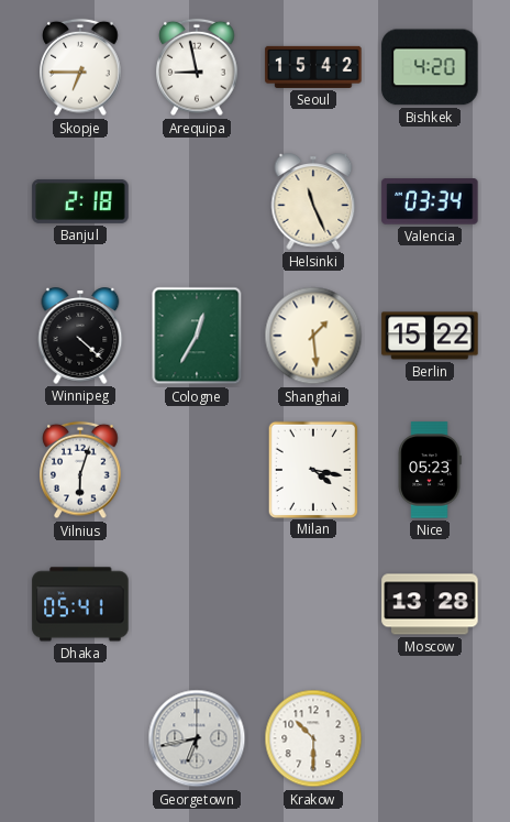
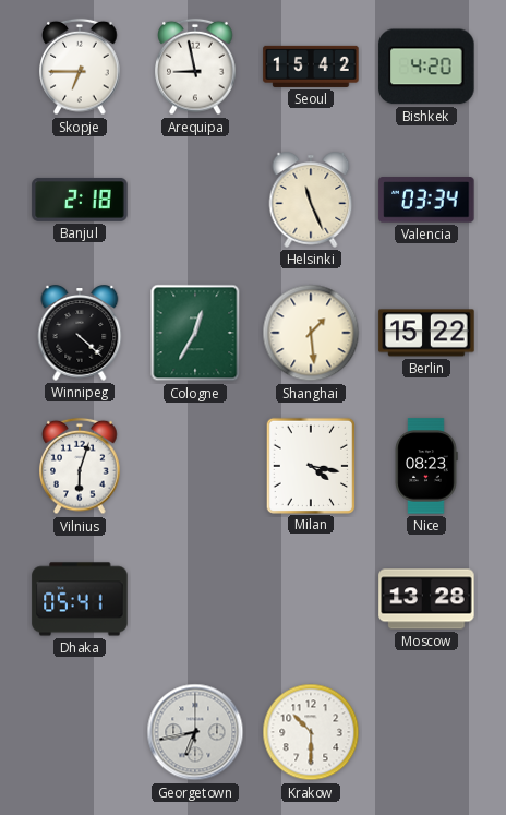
Nice: 05:23 -> 08:23
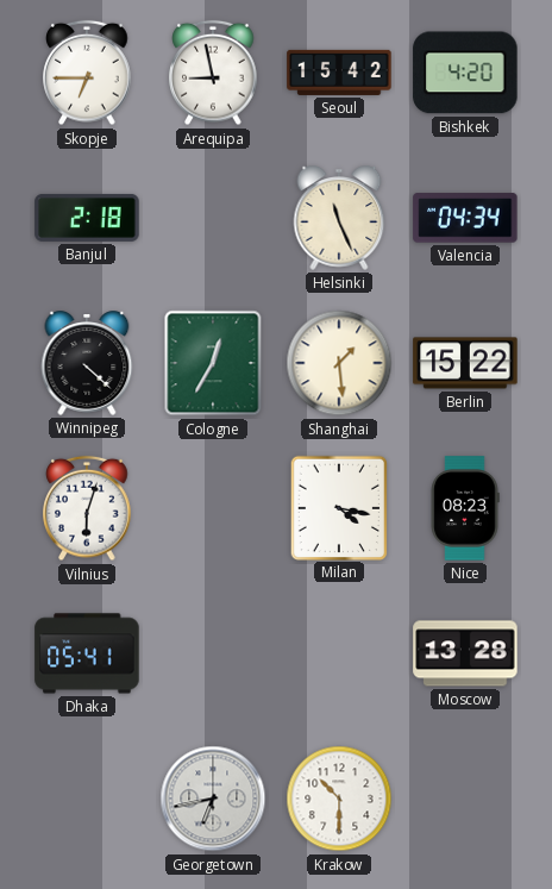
Valencia: 03:34 -> 04:34
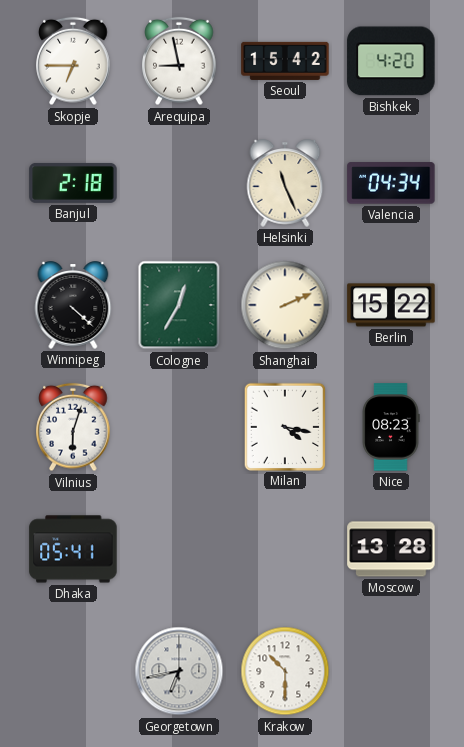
Shanghai: 1:29 -> 2:11
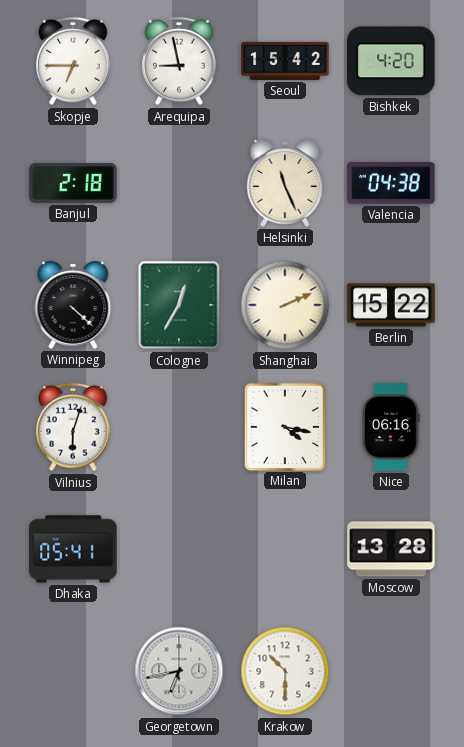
Valencia: 04:34 -> 04:38
Nice: 08:23 -> 06:16
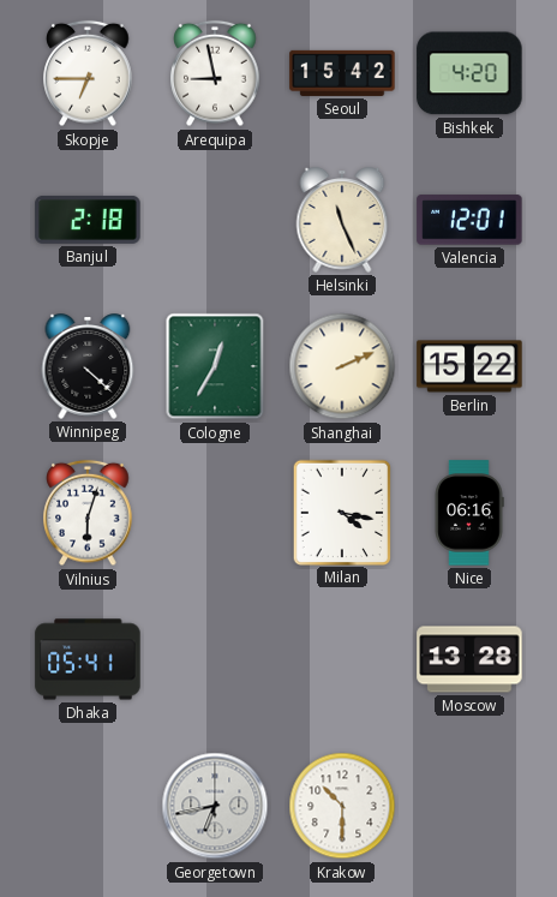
Valencia: 04:38 -> 12:01
